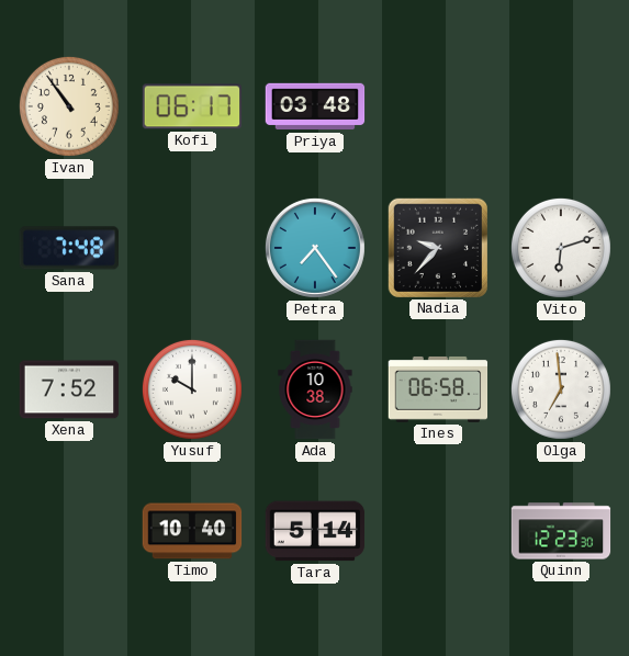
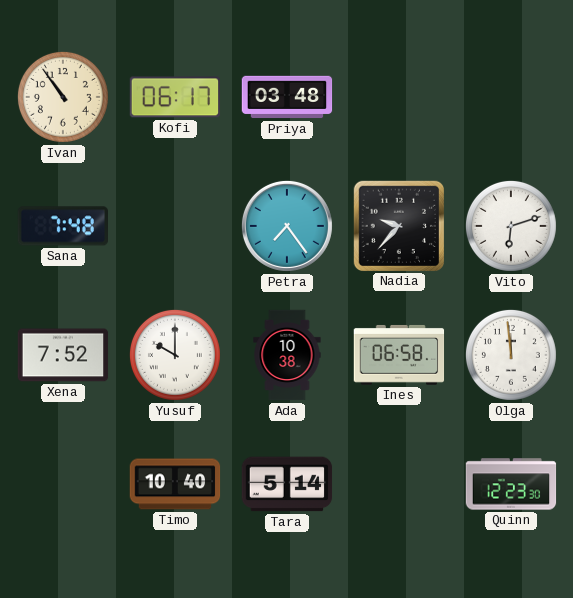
Olga: 6:59 -> 11:59
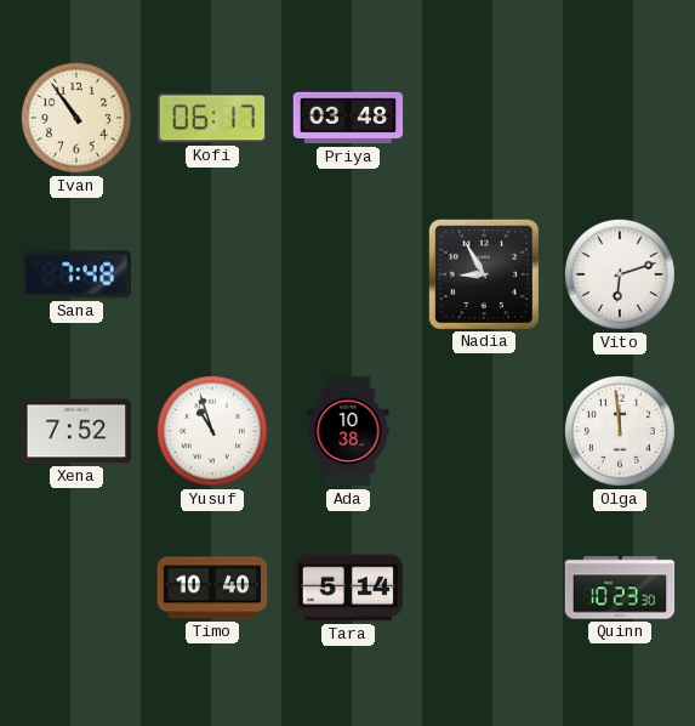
Petra: 7:24 -> none
Nadia: 9:37 -> 8:55
Yusuf: 10:00 -> 10:57
Ines: 06:58 -> none
Quinn: 12:23 -> 10:23
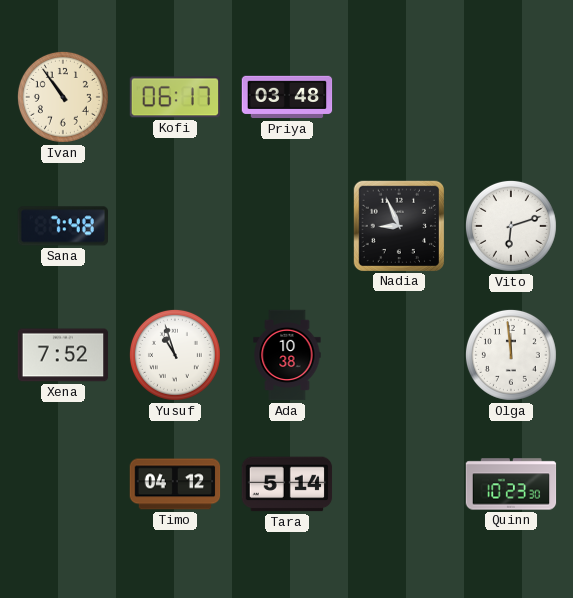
Nadia: 8:55 -> 8:56
Timo: 10:40 -> 04:12
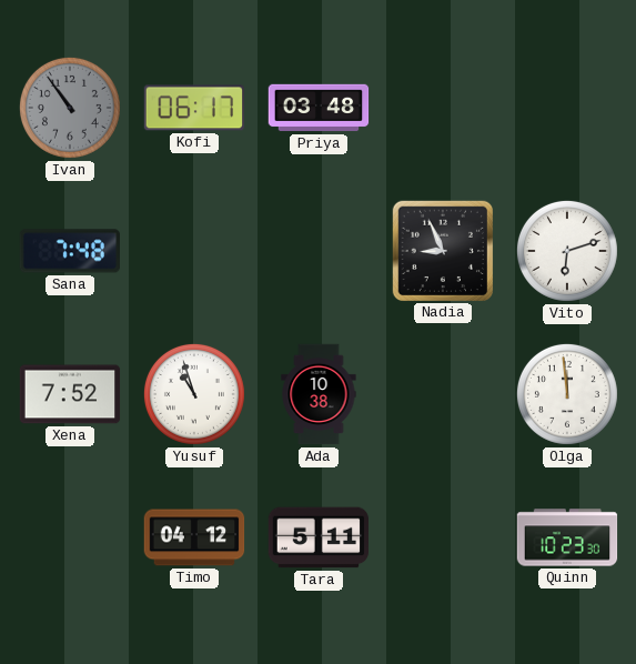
Ivan dial: cream -> grey
Tara: 5:14 -> 5:11
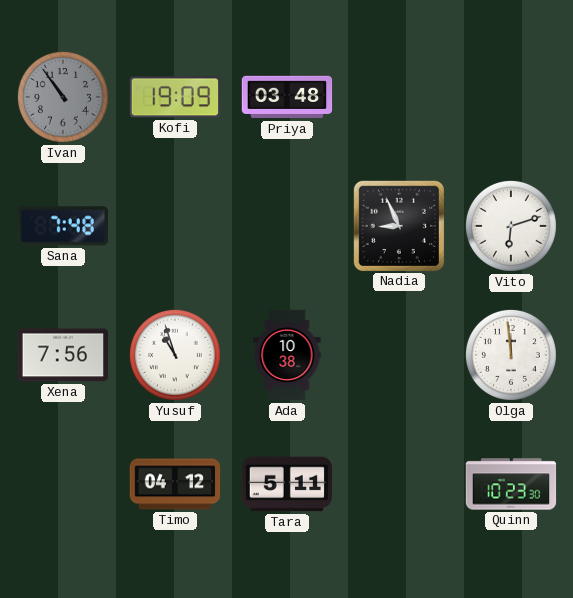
Kofi: 06:17 -> 19:09
Xena: 7:52 -> 7:56
